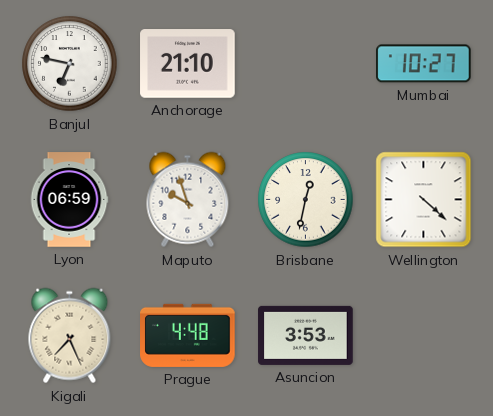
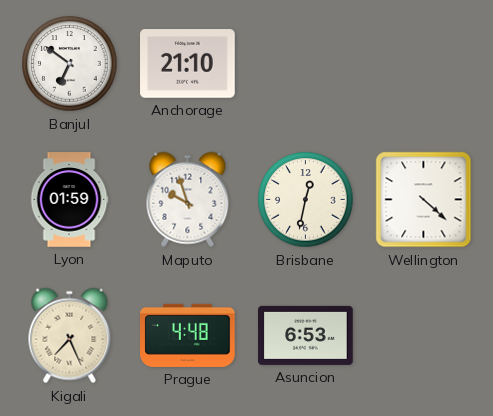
Banjul: 6:47 -> 6:51
Mumbai: 10:27 -> none
Lyon: 06:59 -> 01:59
Asuncion: 3:53 -> 6:53
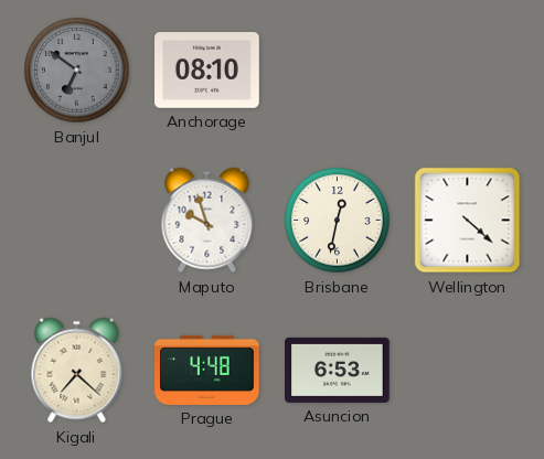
Banjul dial: white -> grey
Anchorage: 21:10 -> 08:10
Lyon: 01:59 -> none
Kigali: 7:26 -> 7:22
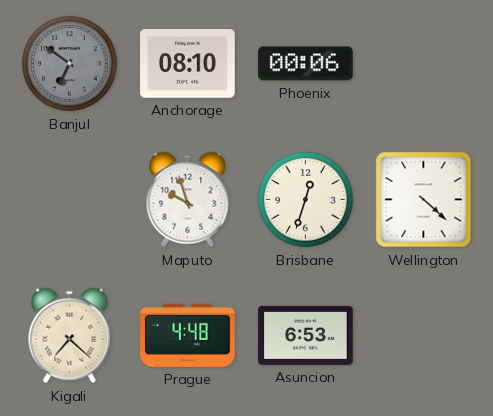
Phoenix: none -> 00:06
Brisbane: 12:32 -> 12:33
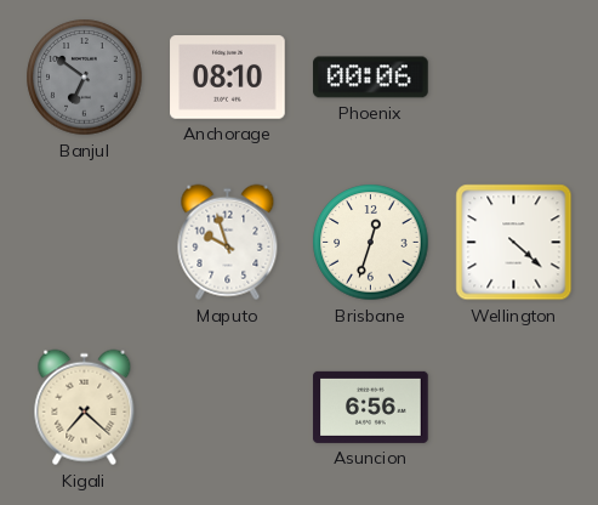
Prague: 4:48 -> none
Asuncion: 6:53 -> 6:56
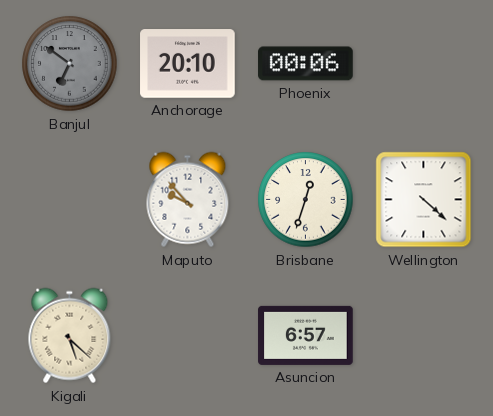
Anchorage: 08:10 -> 20:10
Maputo: 9:57 -> 9:53
Kigali: 7:22 -> 5:22
Asuncion: 6:56 -> 6:57
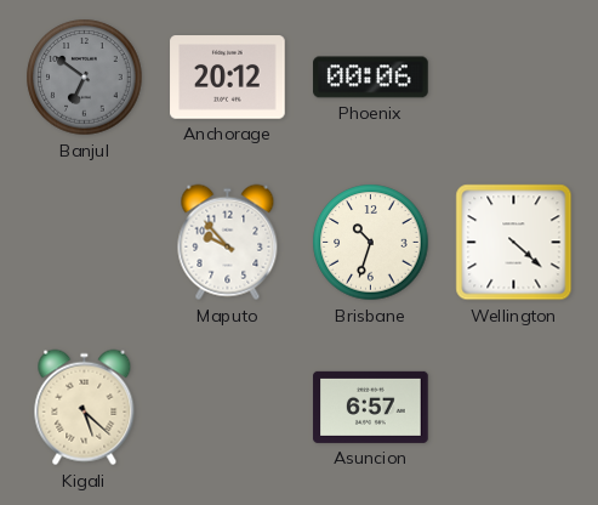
Anchorage: 20:10 -> 20:12
Brisbane: 12:33 -> 10:33
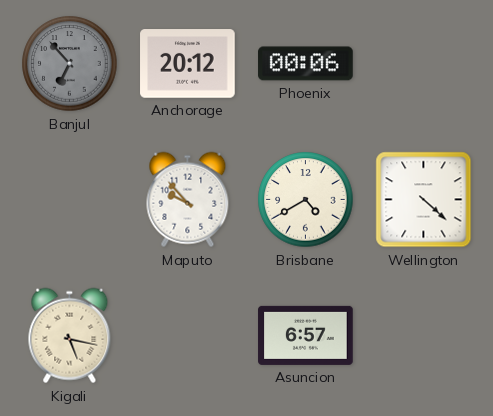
Banjul: 6:51 -> 6:53
Brisbane: 10:33 -> 4:40
Kigali: 5:22 -> 5:17
